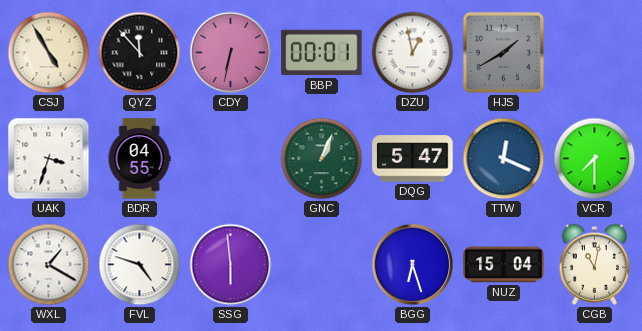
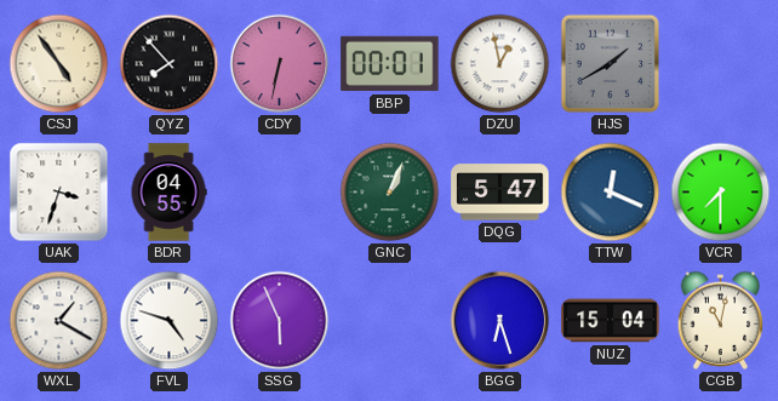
CSJ: 4:55 -> 4:54
QYZ: 11:53 -> 7:53
SSG: 5:59 -> 5:56
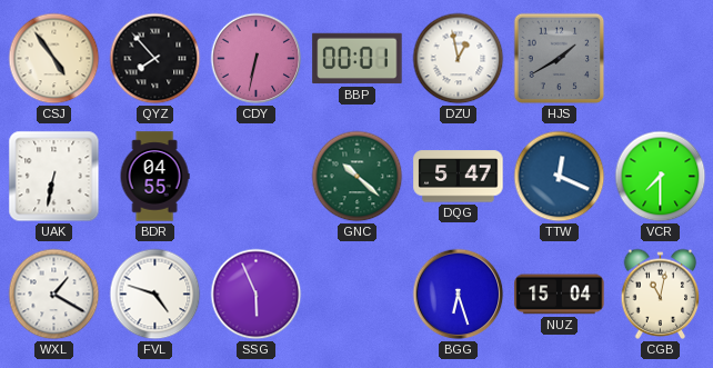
UAK: 3:33 -> 6:32
GNC: 1:04 -> 10:22
